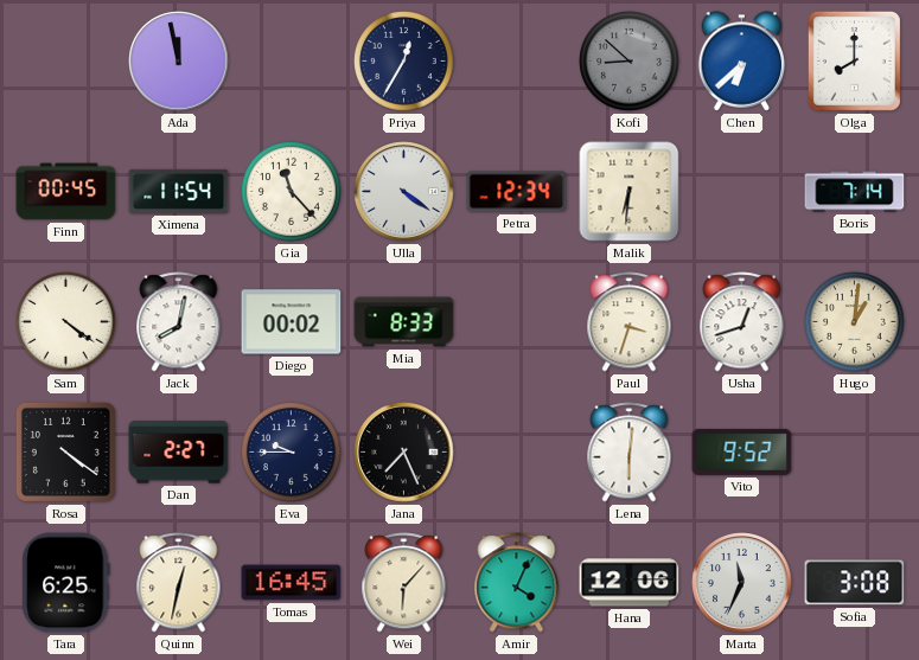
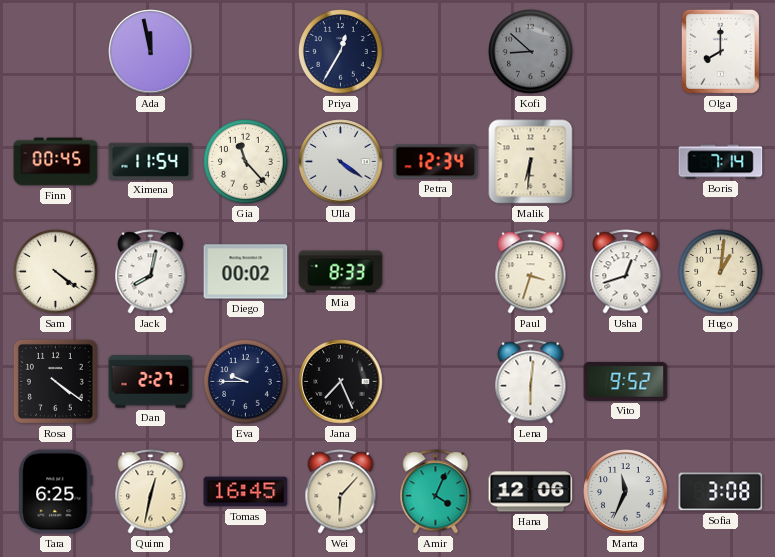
Chen: 6:38 -> none
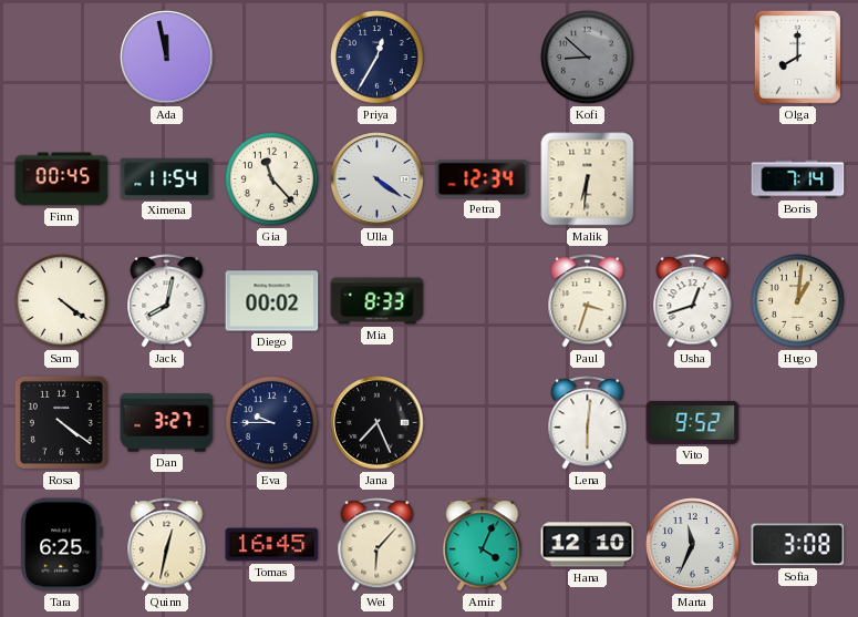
Dan: 2:27 -> 3:27
Hana: 12:06 -> 12:10
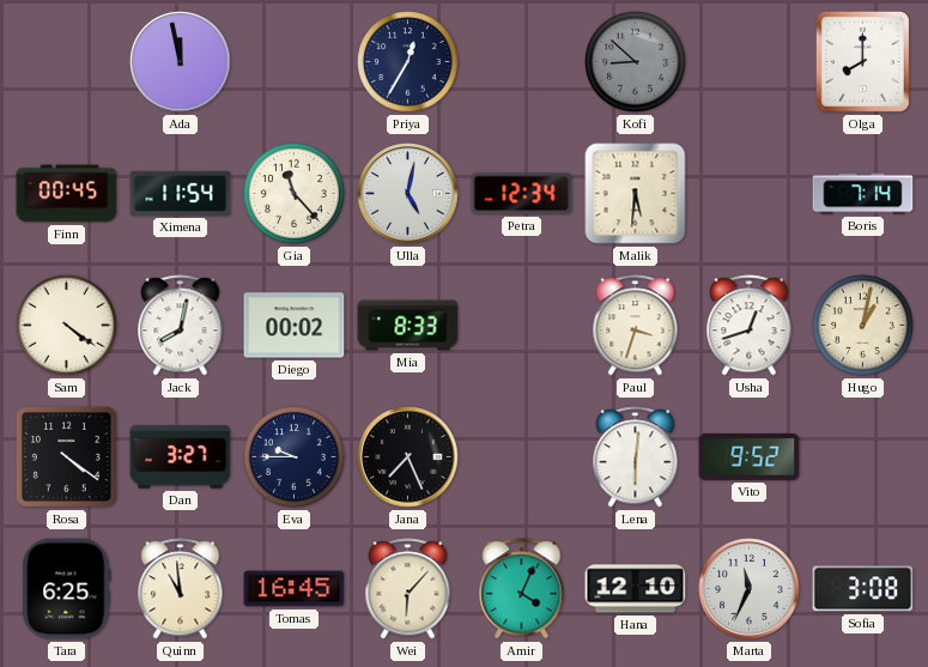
Ulla: 4:21 -> 5:02
Malik: 6:31 -> 5:31
Hugo: 1:01 -> 1:02
Quinn: 12:32 -> 10:59
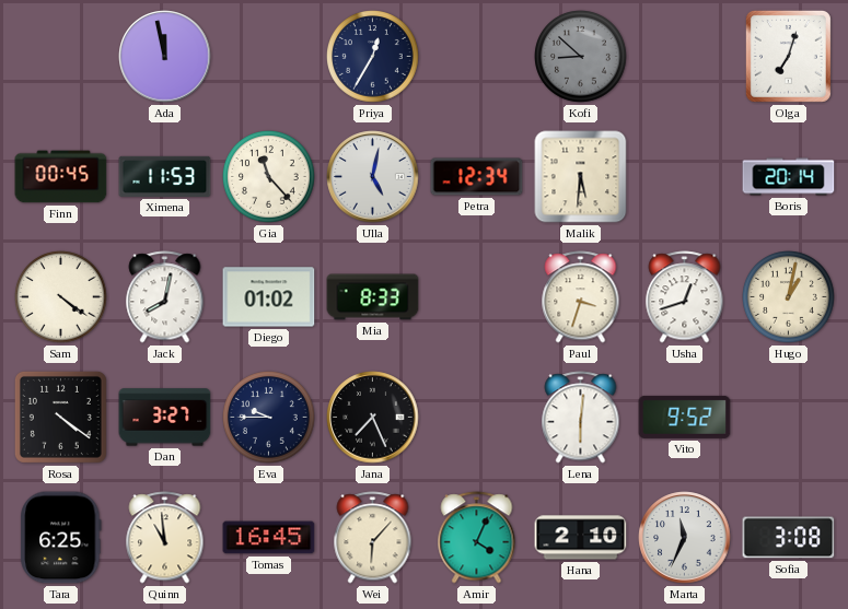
Olga: 8:00 -> 7:03
Ximena: 11:54 -> 11:53
Boris: 7:14 -> 20:14
Diego: 00:02 -> 01:02
Hana: 12:10 -> 2:10
